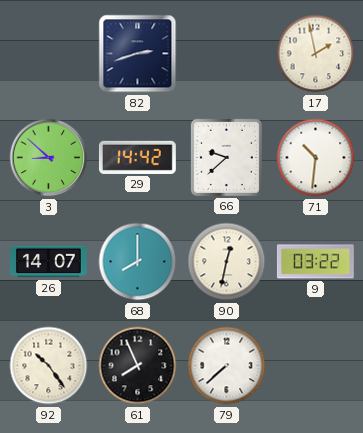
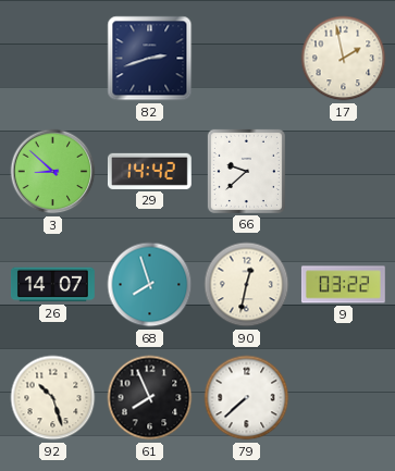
71: 10:31 -> none
68: 8:00 -> 7:57
92: 10:24 -> 10:27
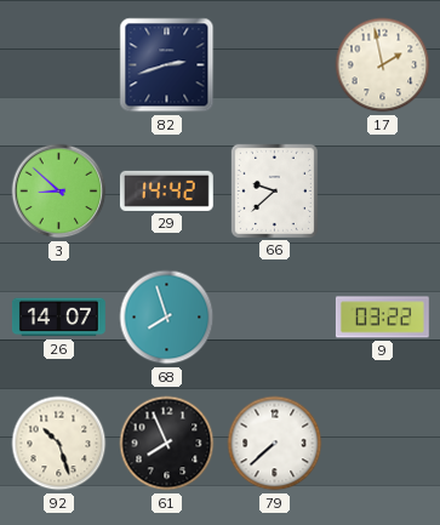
90: 12:32 -> none
